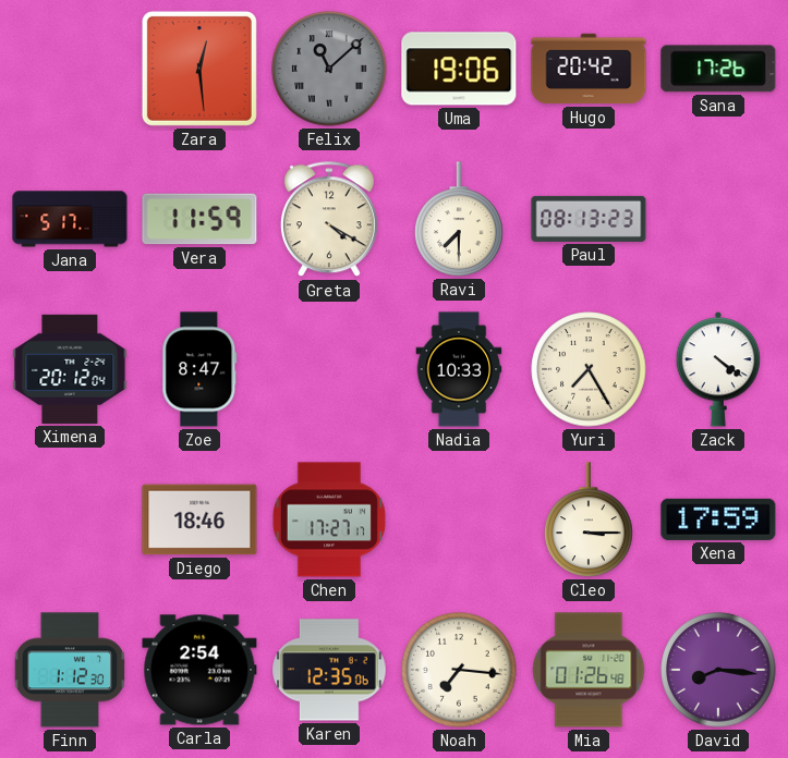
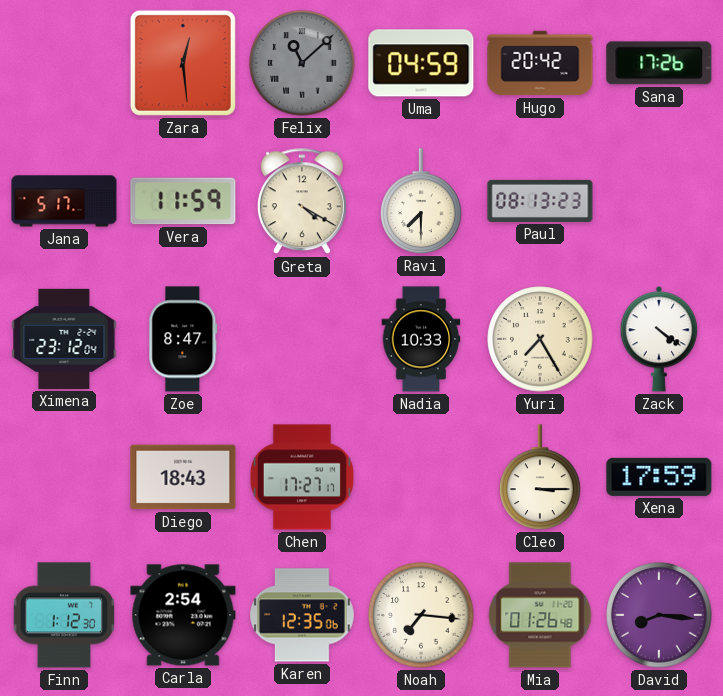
Uma: 19:06 -> 04:59
Ximena: 20:12 -> 23:12
Diego: 18:46 -> 18:43
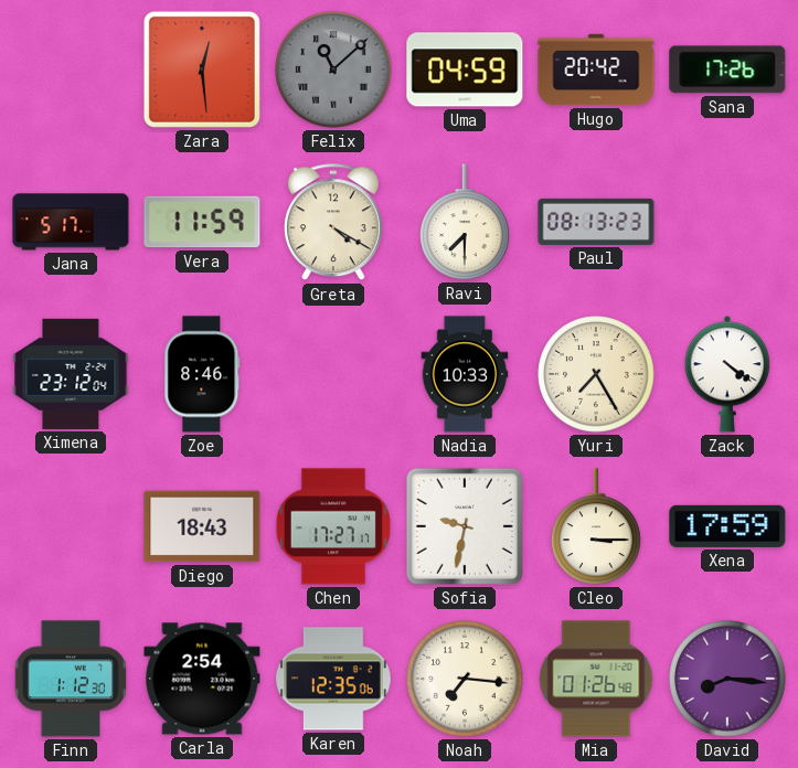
Zoe: 8:47 -> 8:46
Sofia: none -> 9:32
